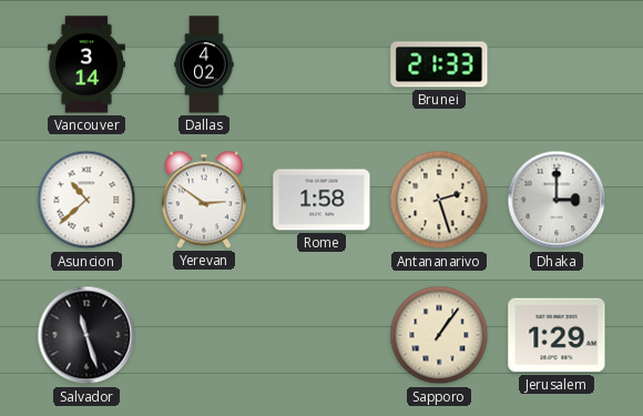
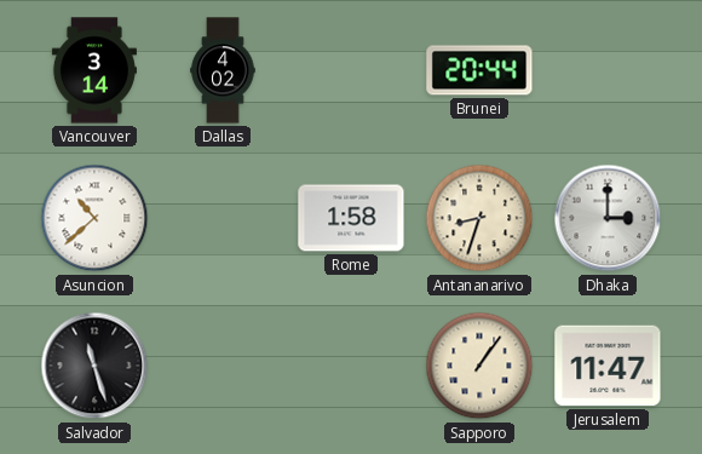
Brunei: 21:33 -> 20:44
Yerevan: 2:51 -> none
Antananarivo: 2:27 -> 8:33
Jerusalem: 1:29 -> 11:47
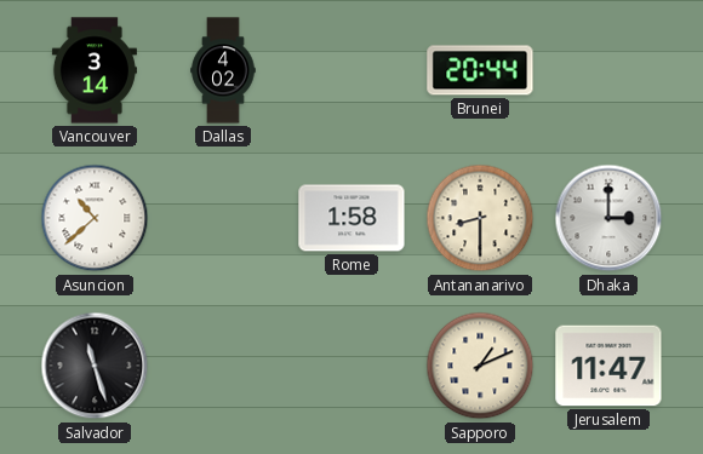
Antananarivo: 8:33 -> 8:30
Sapporo: 1:06 -> 1:11
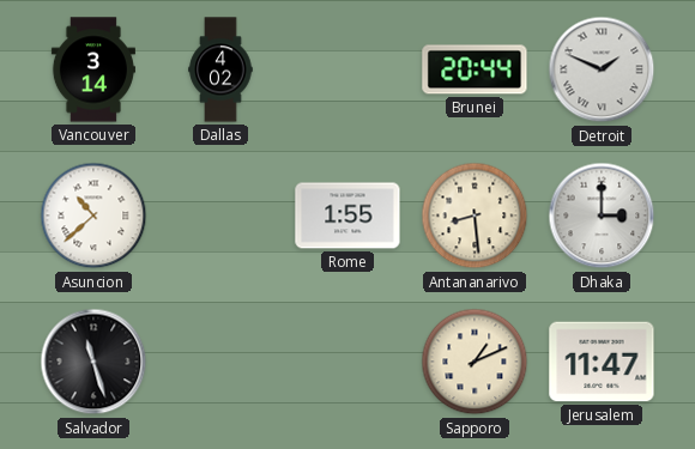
Detroit: none -> 1:49
Rome: 1:58 -> 1:55
Antananarivo: 8:30 -> 8:29
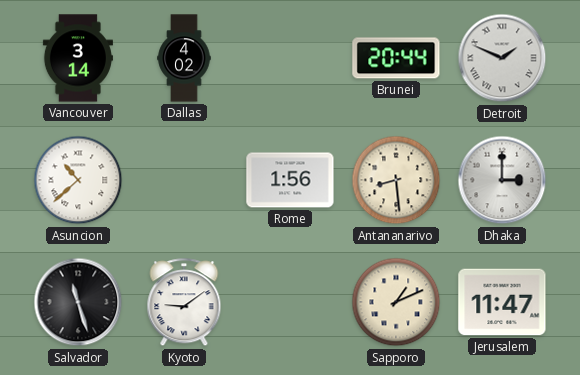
Rome: 1:55 -> 1:56
Kyoto: none -> 9:09
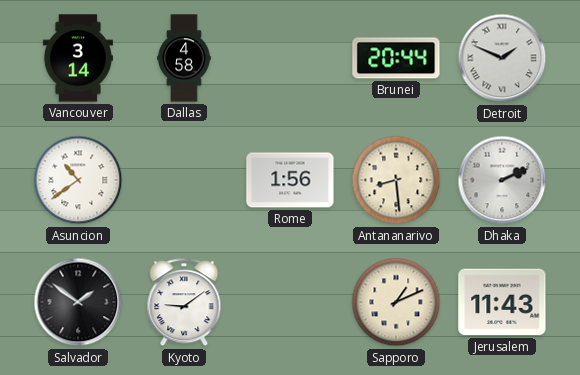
Dallas: 4:02 -> 4:58
Asuncion: 10:38 -> 10:39
Dhaka: 3:00 -> 2:11
Salvador: 11:27 -> 1:51
Jerusalem: 11:47 -> 11:43
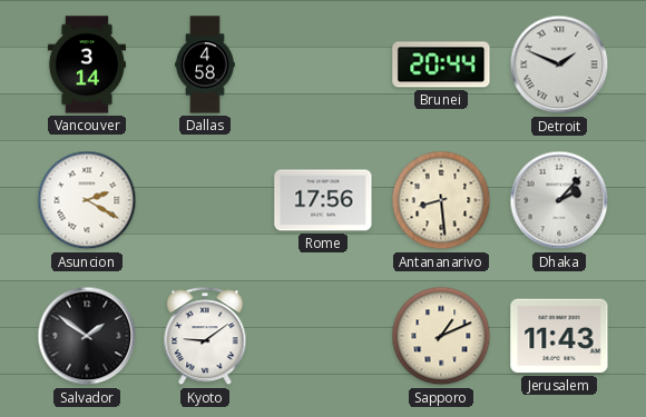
Asuncion: 10:39 -> 2:20
Rome: 1:56 -> 17:56
Dhaka: 2:11 -> 2:07
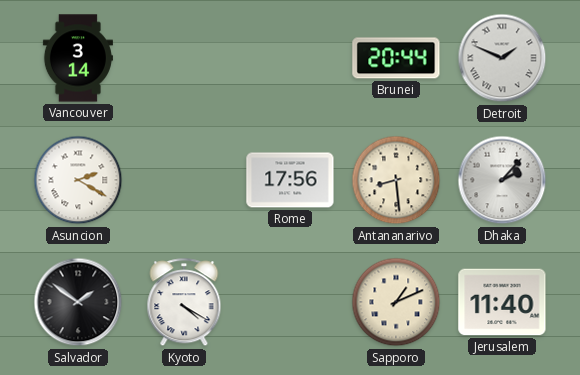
Dallas: 4:58 -> none
Kyoto: 9:09 -> 4:20
Jerusalem: 11:43 -> 11:40
